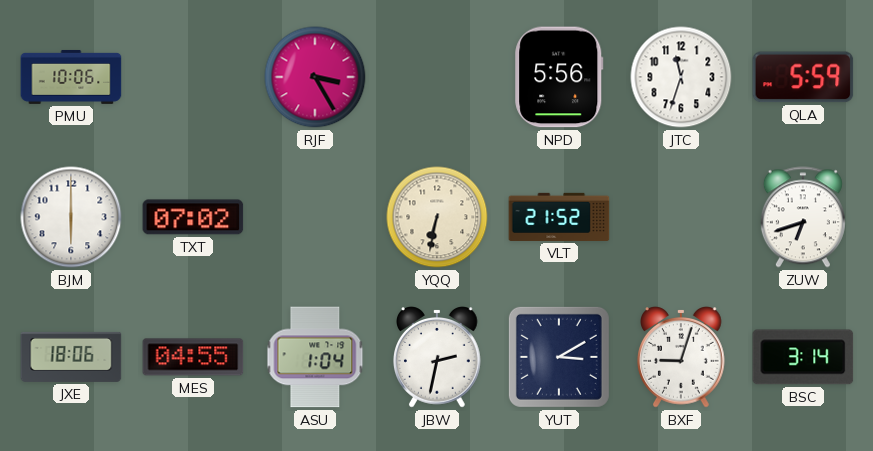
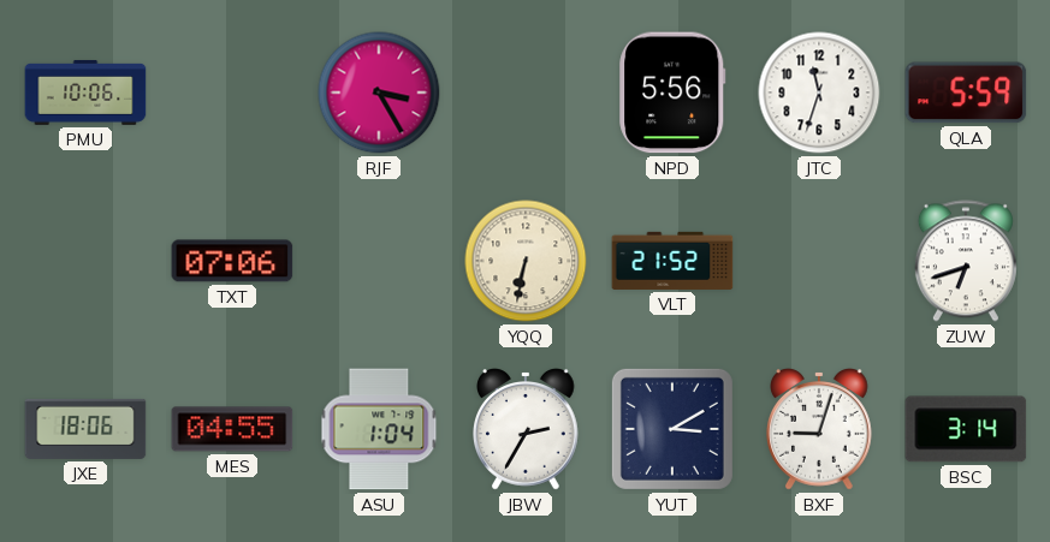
BJM: 6:00 -> none
TXT: 07:02 -> 07:06
JBW: 2:32 -> 2:35
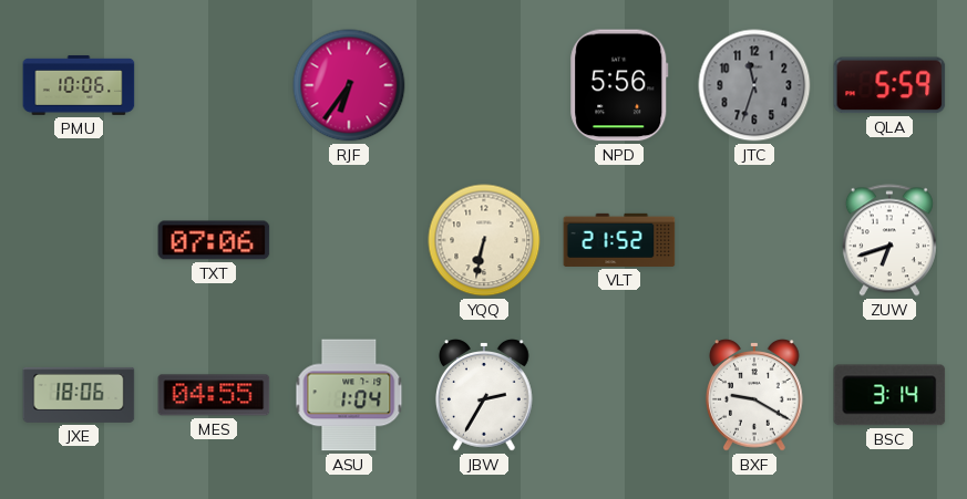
RJF: 3:25 -> 6:36
JTC dial: white -> grey
YUT: 3:10 -> none
BXF: 9:03 -> 9:20
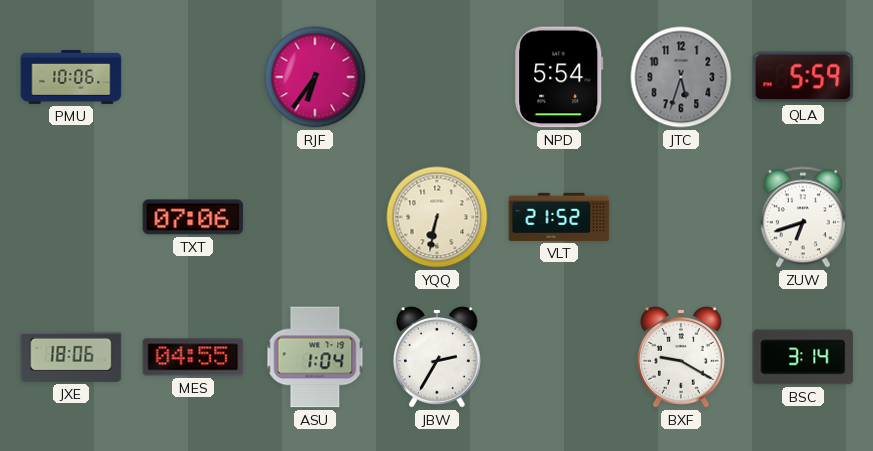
NPD: 5:56 -> 5:54
JTC: 11:33 -> 5:33
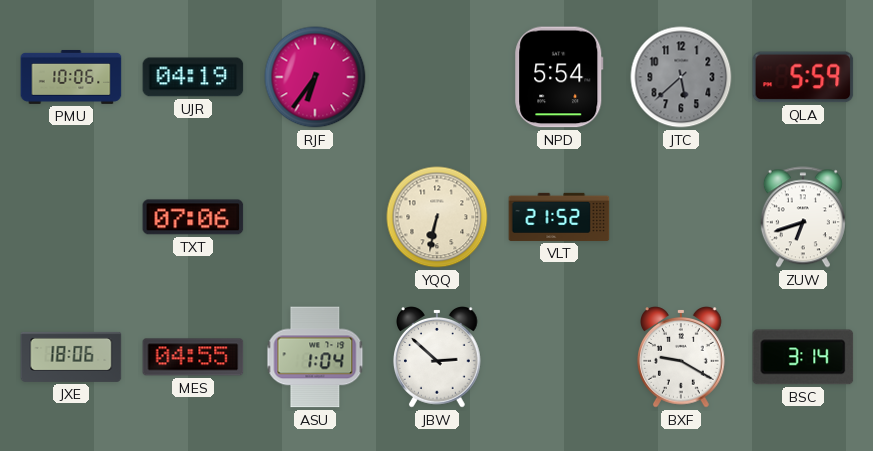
UJR: none -> 04:19
JTC: 5:33 -> 5:38
JBW: 2:35 -> 2:52
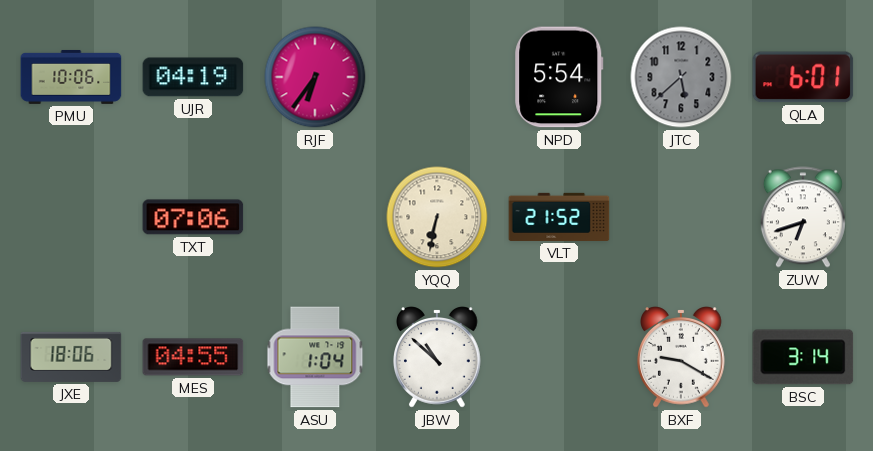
QLA: 5:59 -> 6:01
JBW: 2:52 -> 10:52
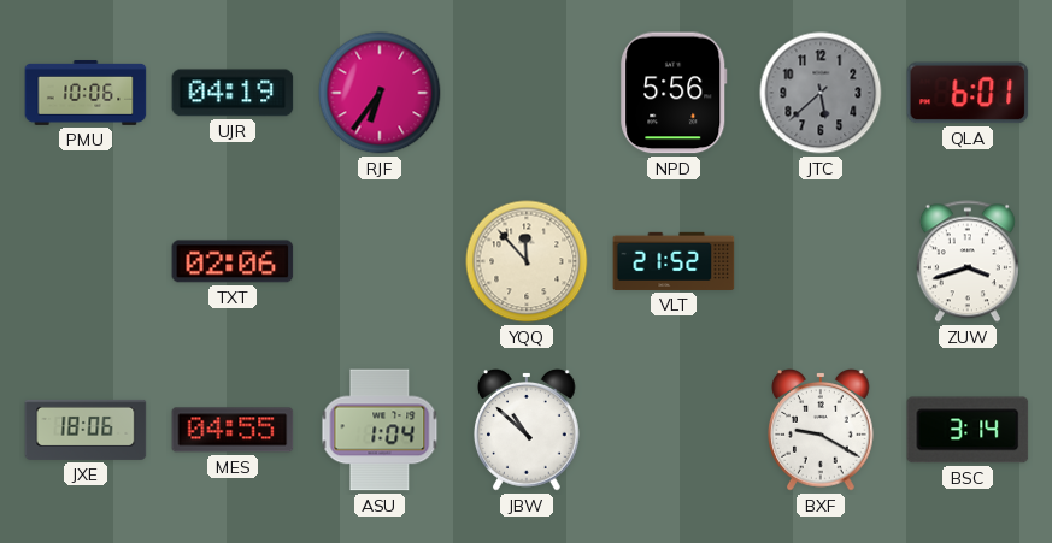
NPD: 5:54 -> 5:56
TXT: 07:06 -> 02:06
YQQ: 6:32 -> 11:53
ZUW: 6:42 -> 3:42
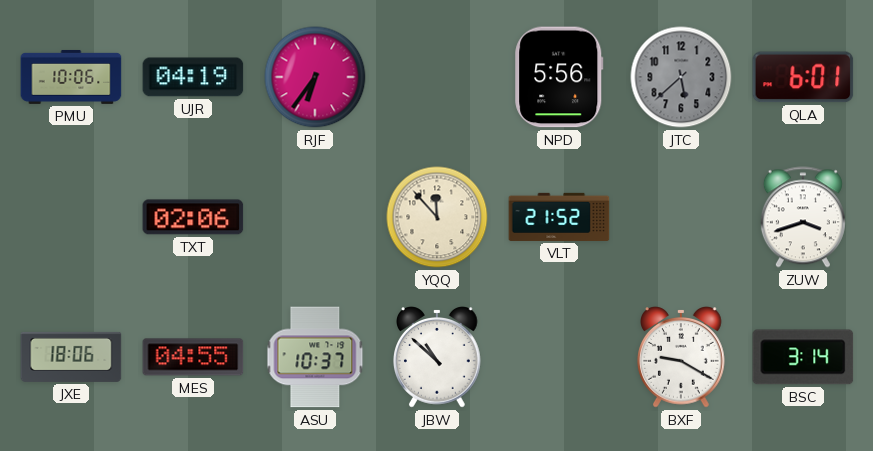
ASU: 1:04 -> 10:37
